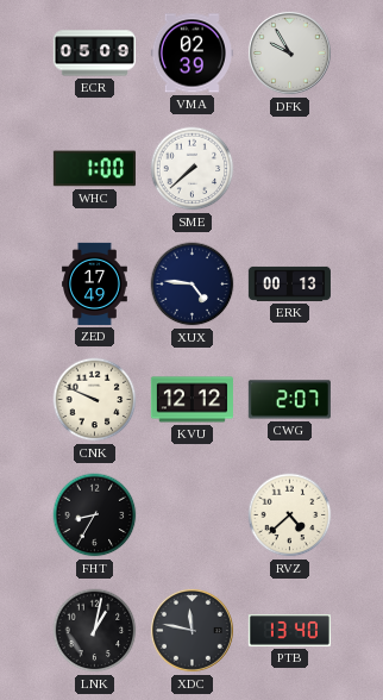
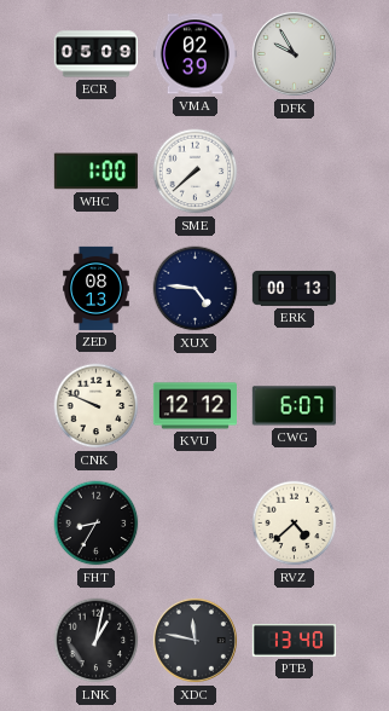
ZED: 17:49 -> 08:13
CWG: 2:07 -> 6:07
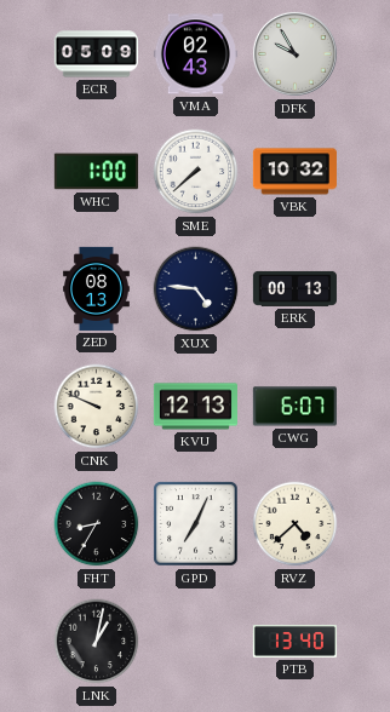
VMA: 02:39 -> 02:43
VBK: none -> 10:32
KVU: 12:12 -> 12:13
GPD: none -> 7:04
XDC: 11:47 -> none
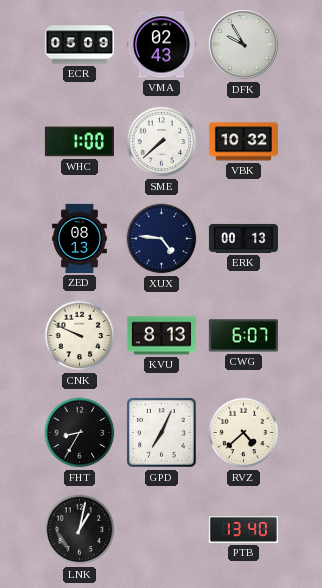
KVU: 12:13 -> 8:13
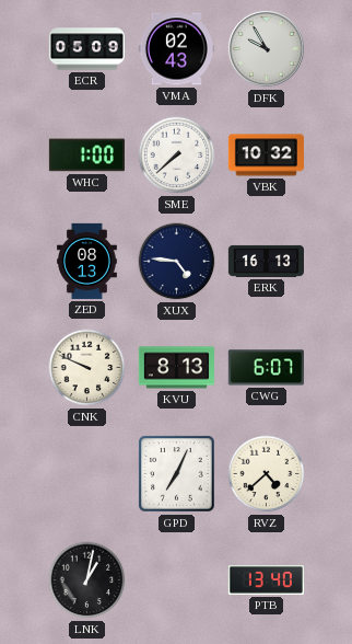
ERK: 00:13 -> 16:13
FHT: 8:35 -> none
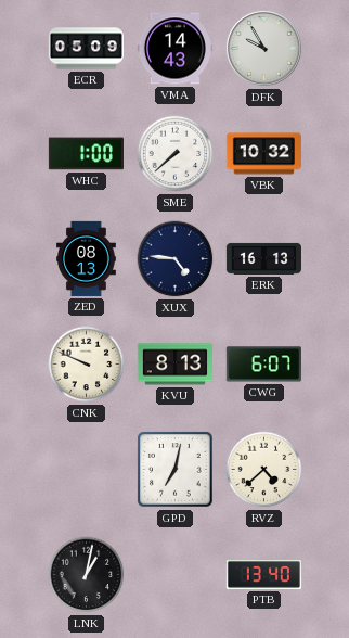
VMA: 02:43 -> 14:43
GPD: 7:04 -> 7:02
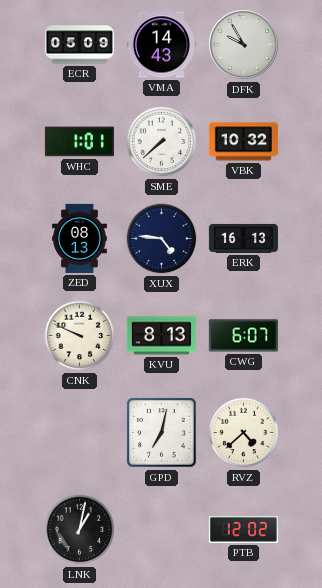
WHC: 1:00 -> 1:01
PTB: 13:40 -> 12:02
